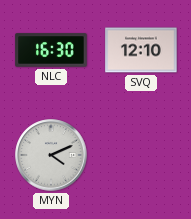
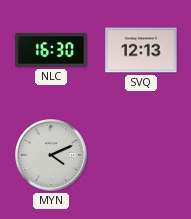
SVQ: 12:10 -> 12:13
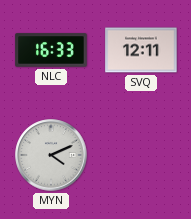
NLC: 16:30 -> 16:33
SVQ: 12:13 -> 12:11
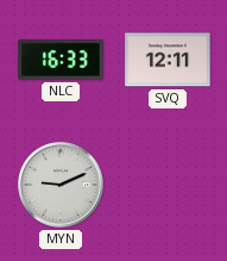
MYN: 4:11 -> 9:11
